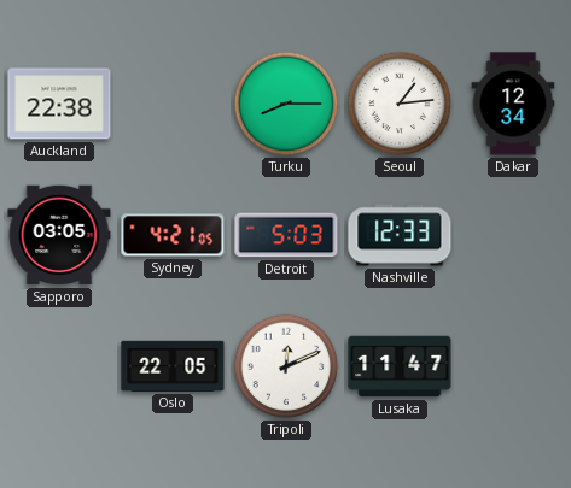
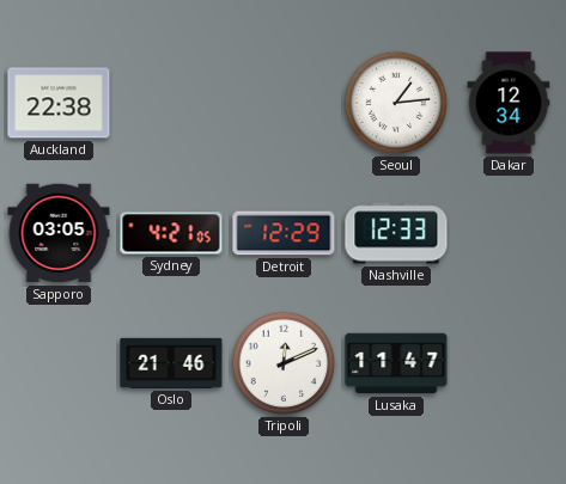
Turku: 8:15 -> none
Detroit: 5:03 -> 12:29
Oslo: 22:05 -> 21:46
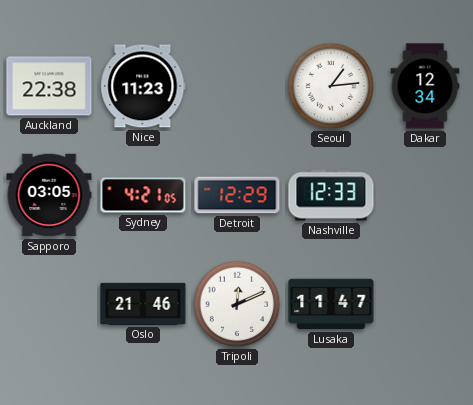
Nice: none -> 11:23
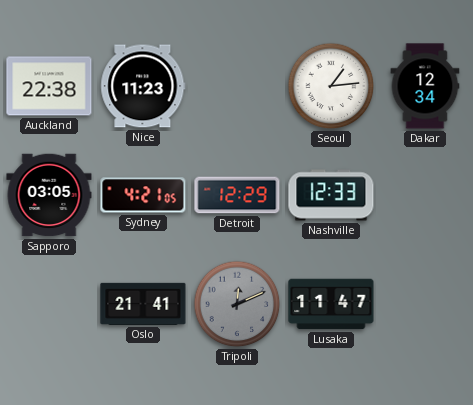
Oslo: 21:46 -> 21:41
Tripoli dial: white -> grey
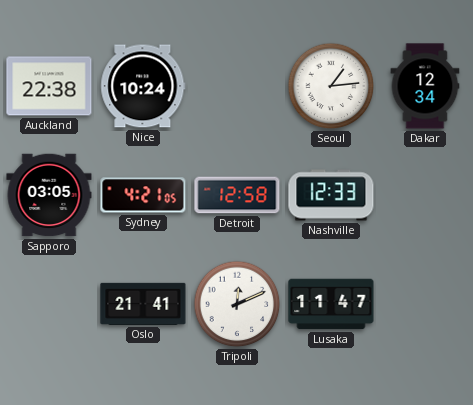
Nice: 11:23 -> 10:24
Detroit: 12:29 -> 12:58
Tripoli dial: grey -> white
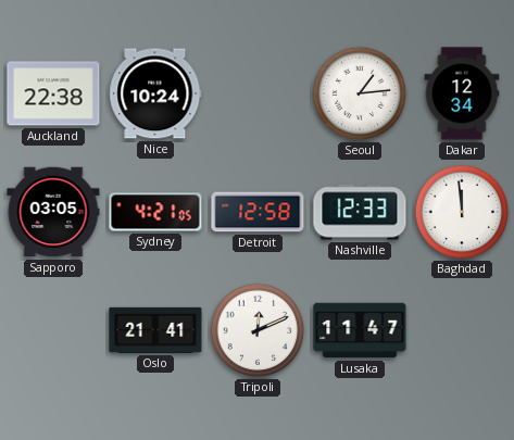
Baghdad: none -> 11:59
